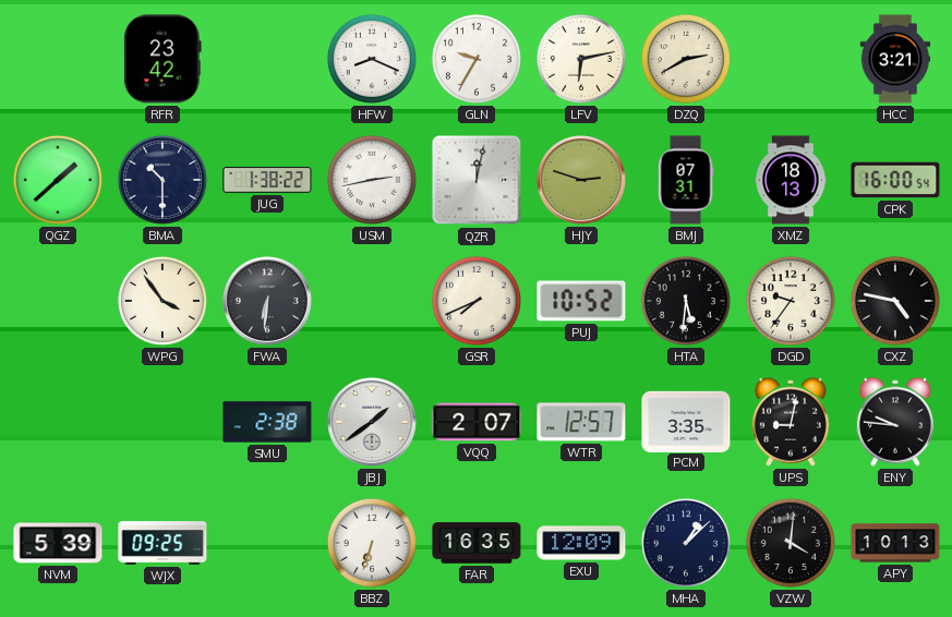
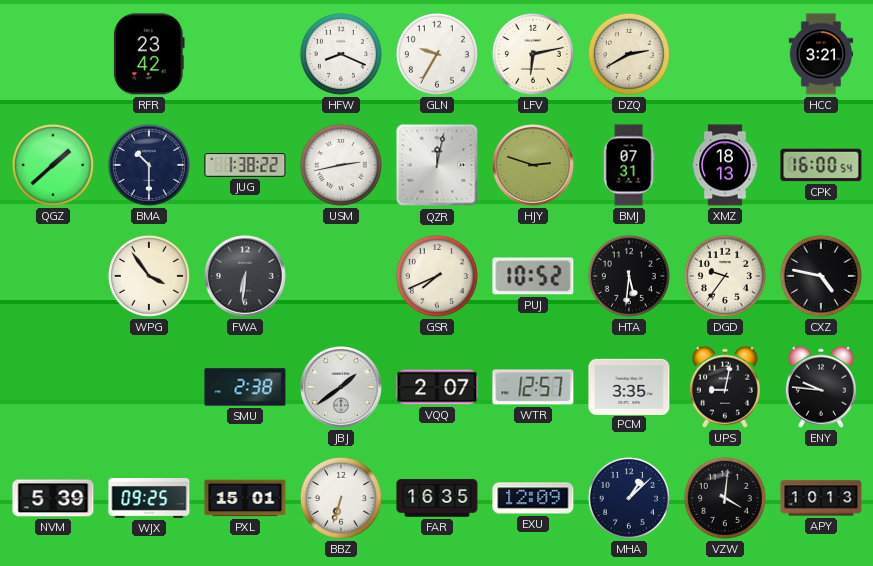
PXL: none -> 15:01
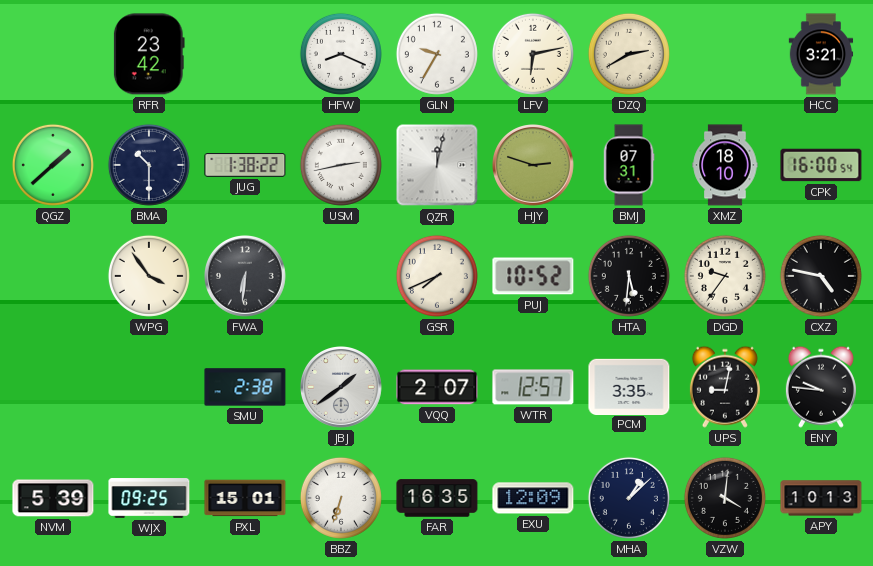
XMZ: 18:13 -> 18:10
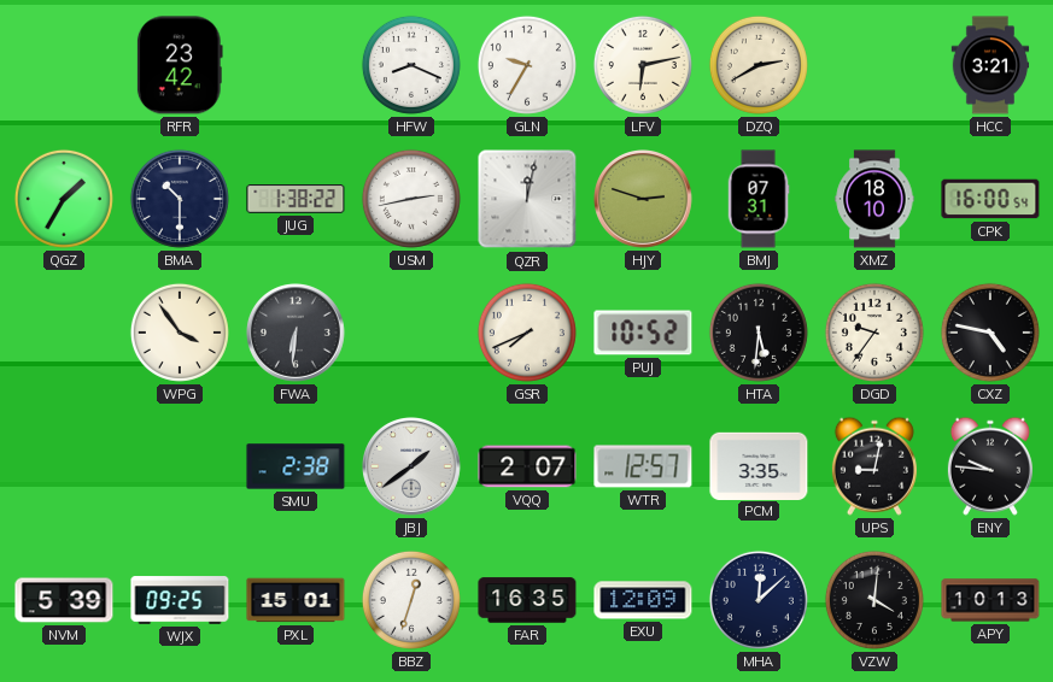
QGZ: 1:38 -> 1:35
BBZ: 6:33 -> 12:33
MHA: 1:08 -> 12:08
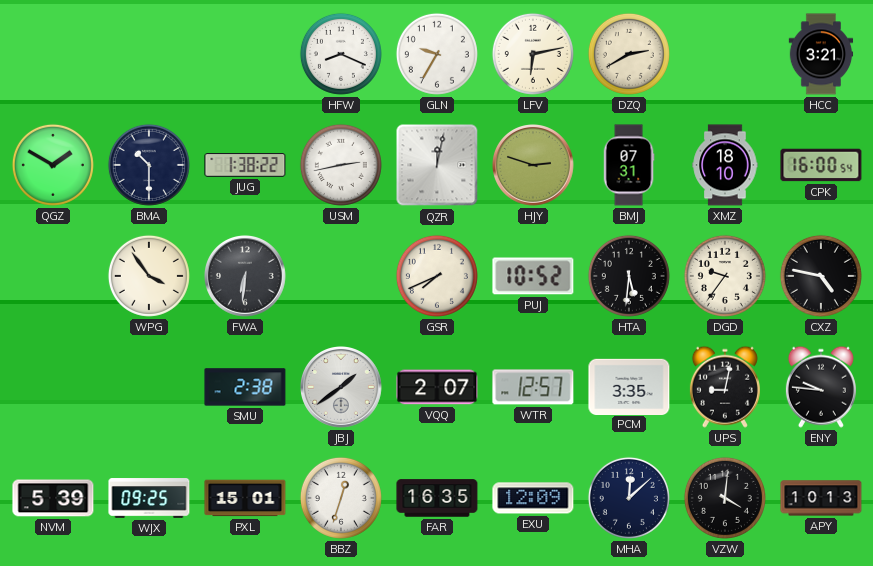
RFR: 23:42 -> none
QGZ: 1:35 -> 1:50
